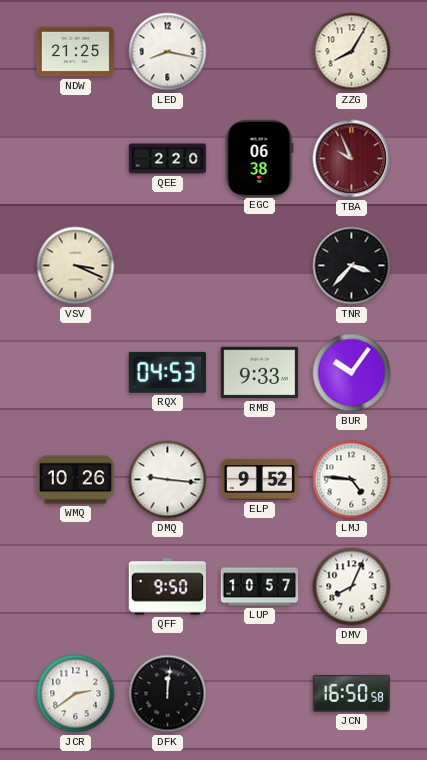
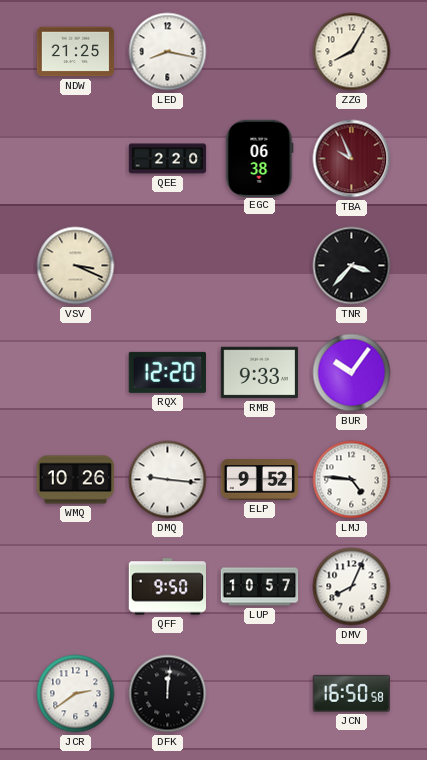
RQX: 04:53 -> 12:20
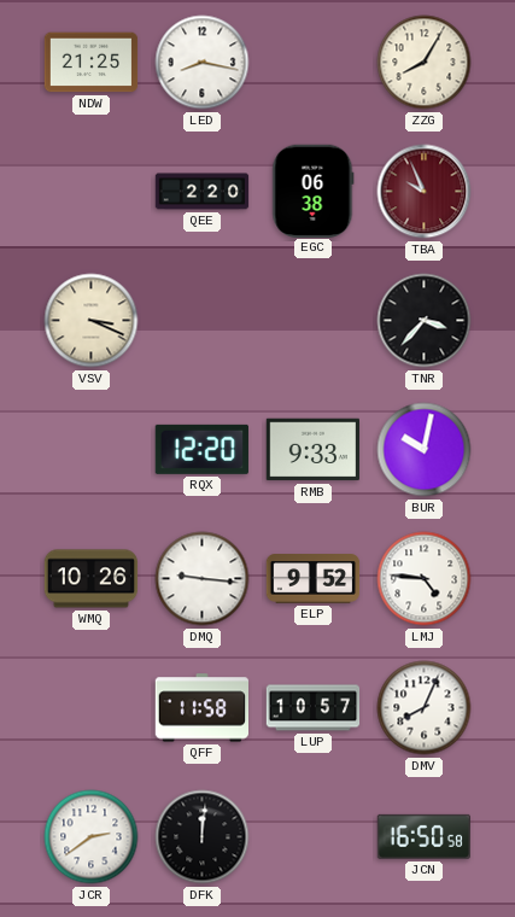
BUR: 10:06 -> 10:02
QFF: 9:50 -> 11:58
